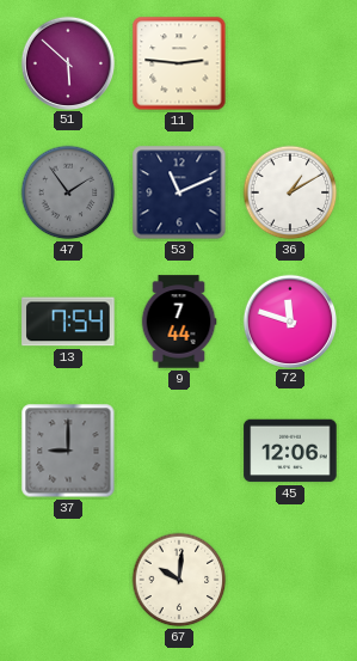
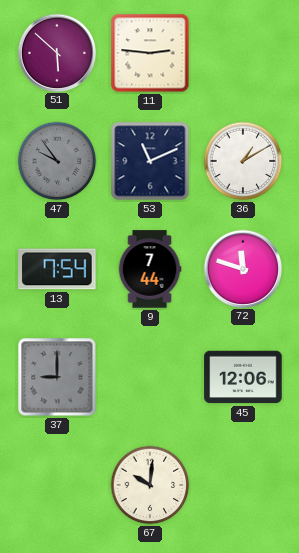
47: 1:54 -> 9:54
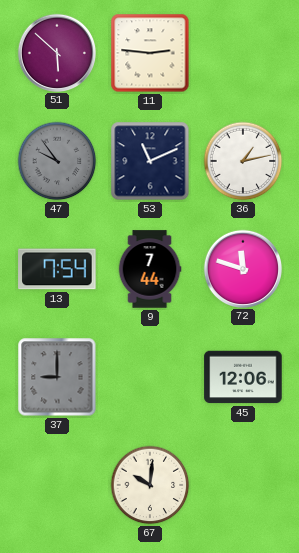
36: 1:10 -> 1:13
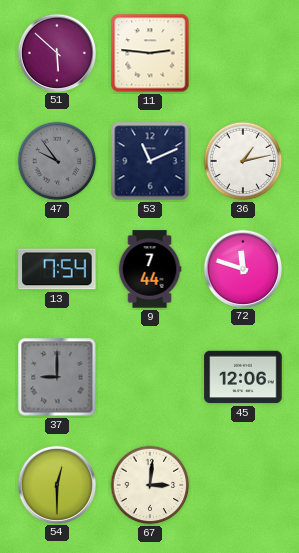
54: none -> 12:30
67: 10:01 -> 3:01
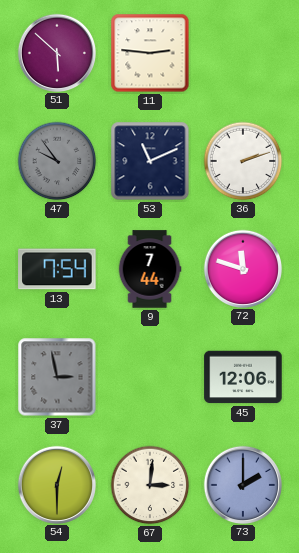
36: 1:13 -> 2:12
37: 9:00 -> 2:58
73: none -> 2:00
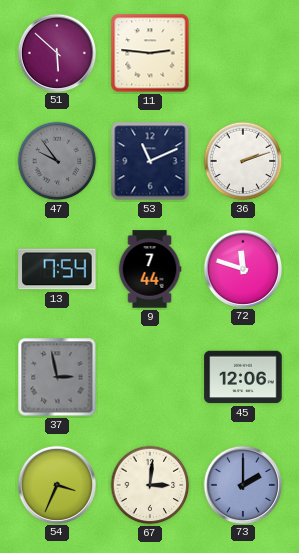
54: 12:30 -> 3:34
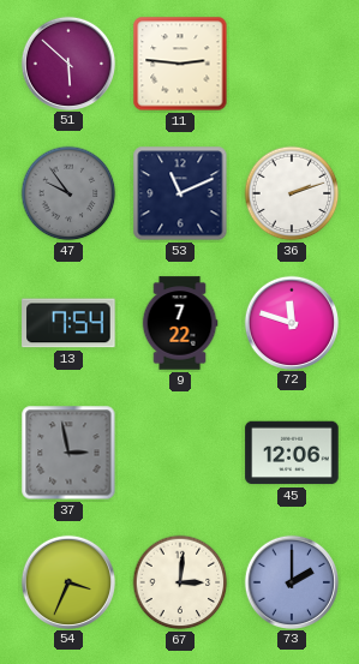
9: 7:44 -> 7:22
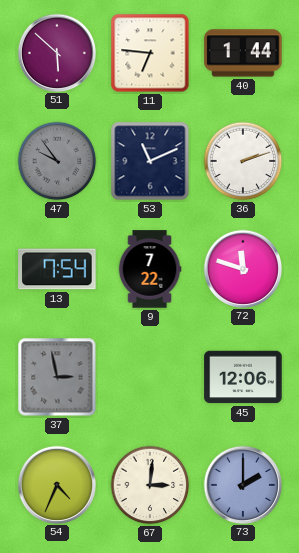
11: 2:46 -> 6:46
40: none -> 1:44
54: 3:34 -> 4:34
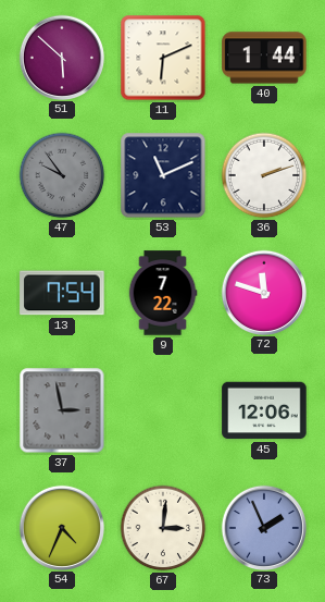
11: 6:46 -> 6:11
73: 2:00 -> 1:56
